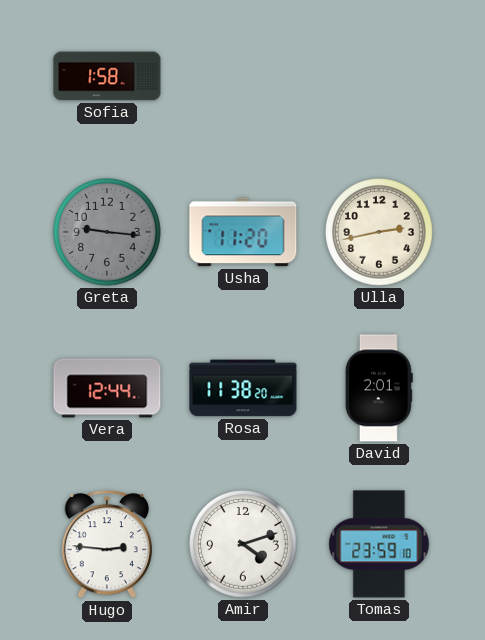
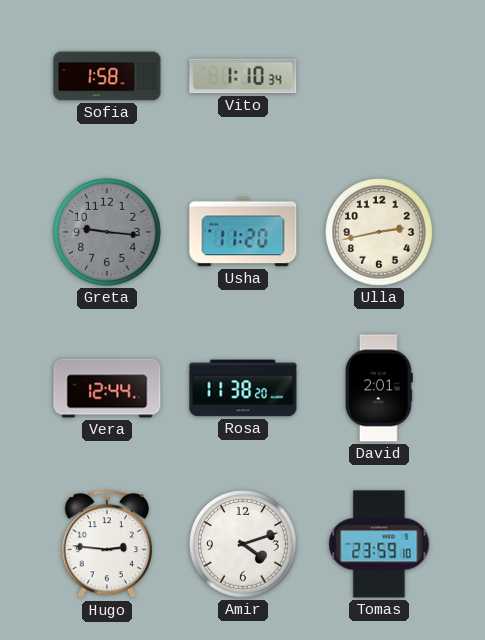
Vito: none -> 1:10
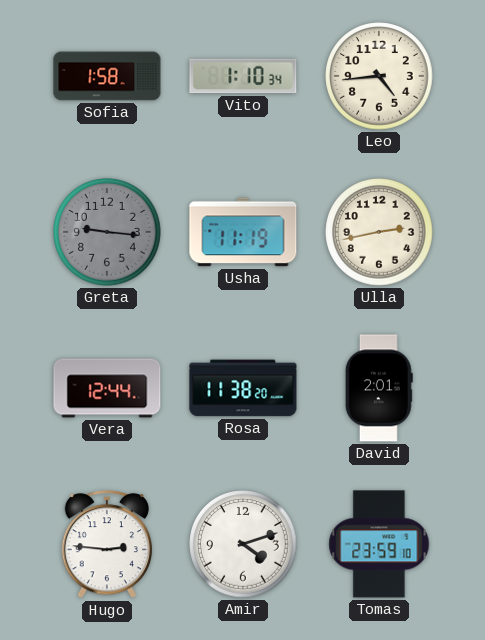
Leo: none -> 4:44
Usha: 11:20 -> 11:19
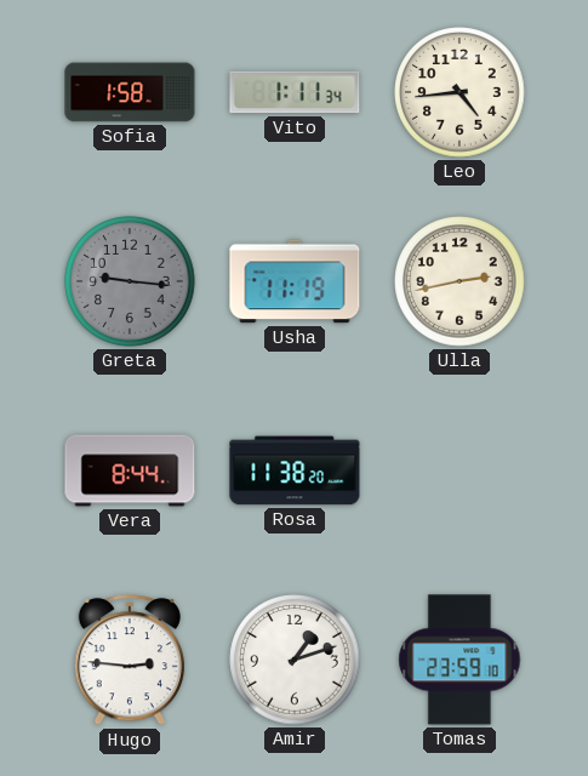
Vito: 1:10 -> 1:11
Vera: 12:44 -> 8:44
David: 2:01 -> none
Amir: 4:12 -> 1:12
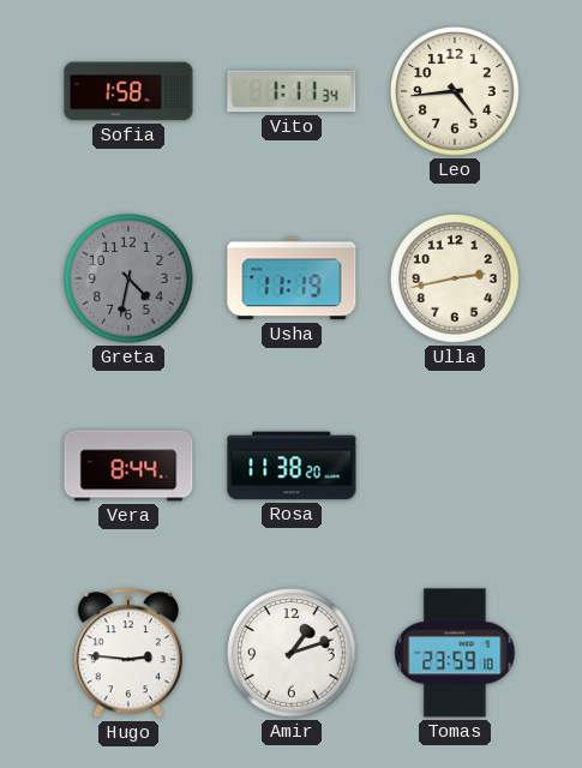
Greta: 9:16 -> 4:32
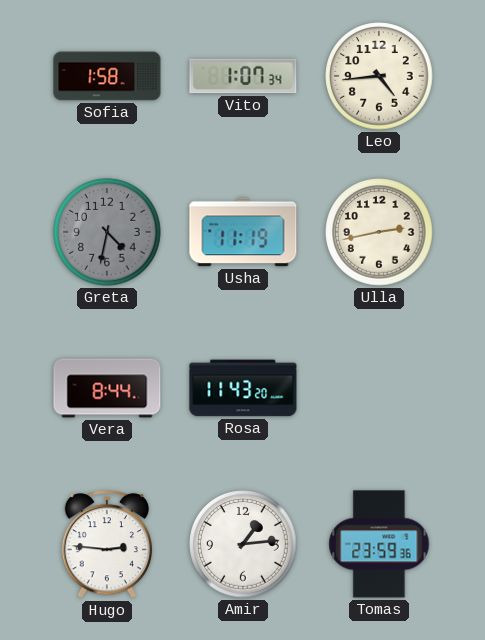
Vito: 1:11 -> 1:07
Rosa: 11:38 -> 11:43
Amir: 1:12 -> 1:14
Tomas: 23:59:10 -> 23:59:36
